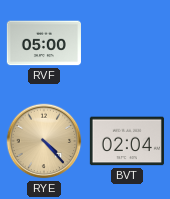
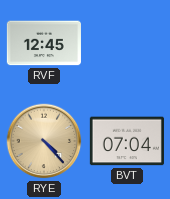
RVF: 05:00 -> 12:45
BVT: 02:04 -> 07:04
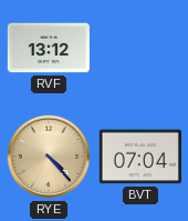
RVF: 12:45 -> 13:12
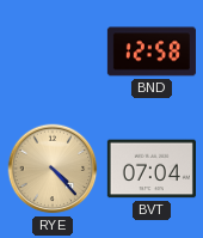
RVF: 13:12 -> none
BND: none -> 12:58
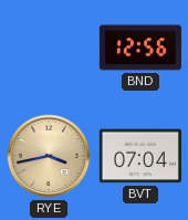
BND: 12:58 -> 12:56
RYE: 4:23 -> 3:43
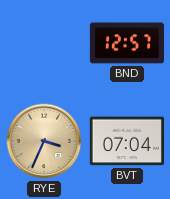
BND: 12:56 -> 12:57
RYE: 3:43 -> 3:34
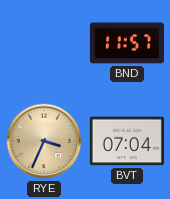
BND: 12:57 -> 11:57
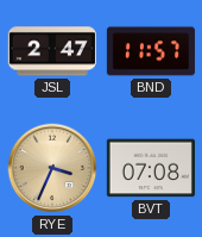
JSL: none -> 2:47
BVT: 07:04 -> 07:08
